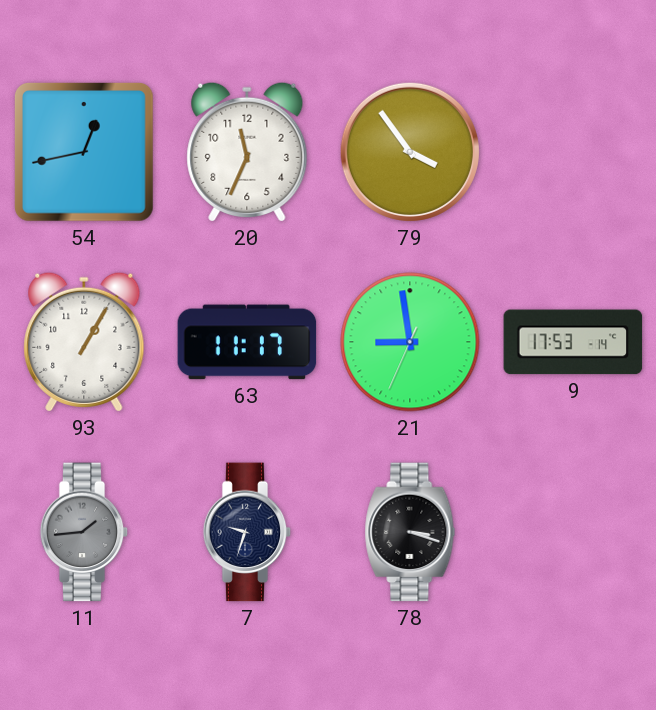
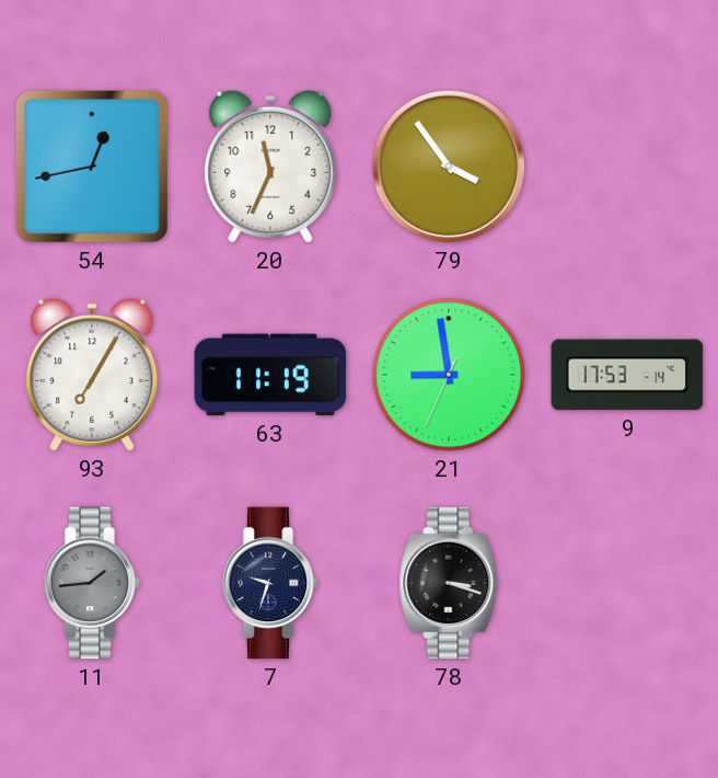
93: 1:05 -> 7:05
63: 11:17 -> 11:19
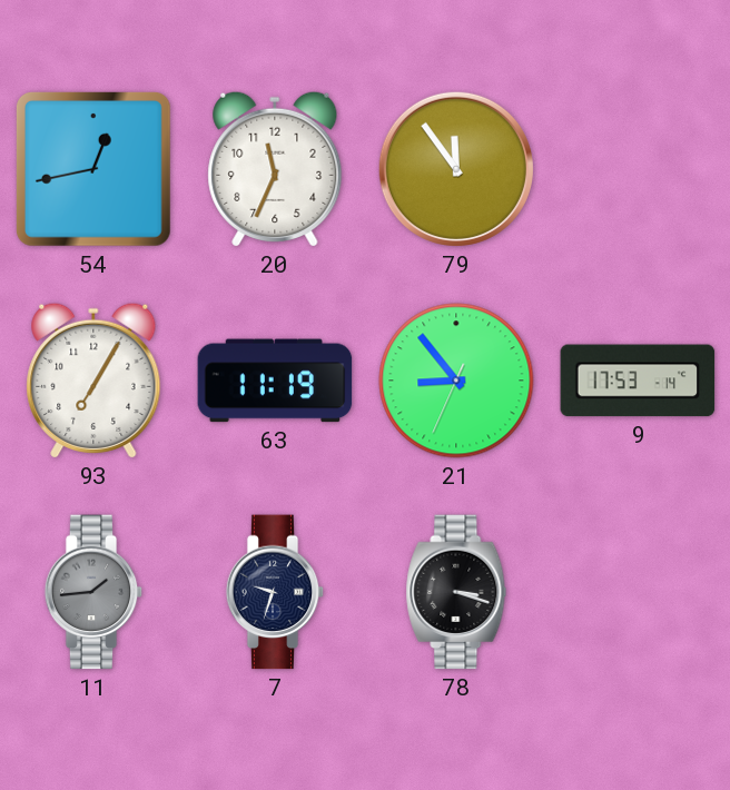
79: 3:54 -> 11:54
21: 8:58 -> 8:53
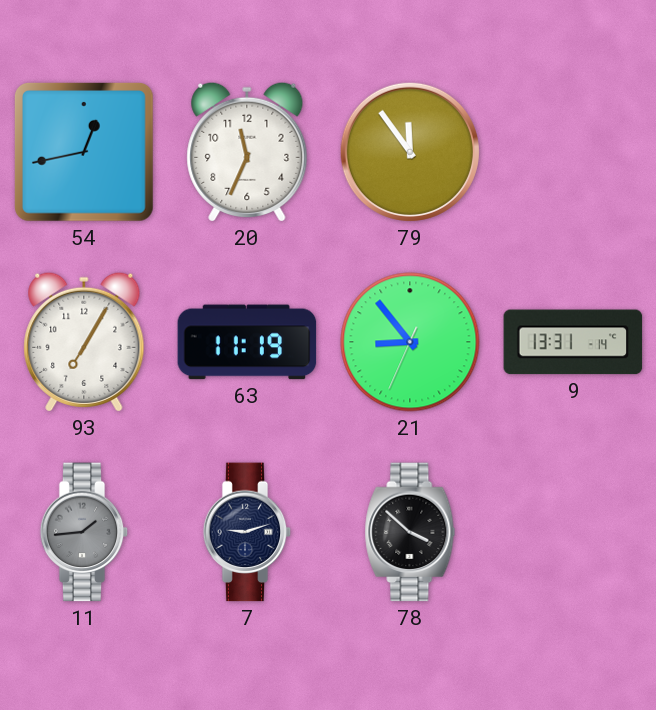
9: 17:53 -> 13:31
7: 9:33 -> 9:12
78: 3:18 -> 3:52
